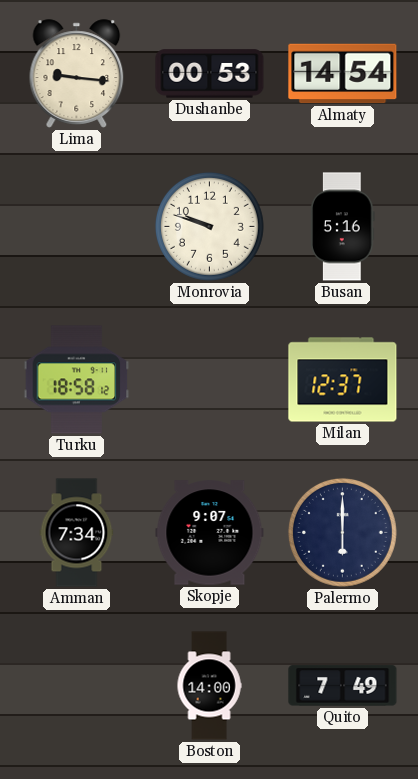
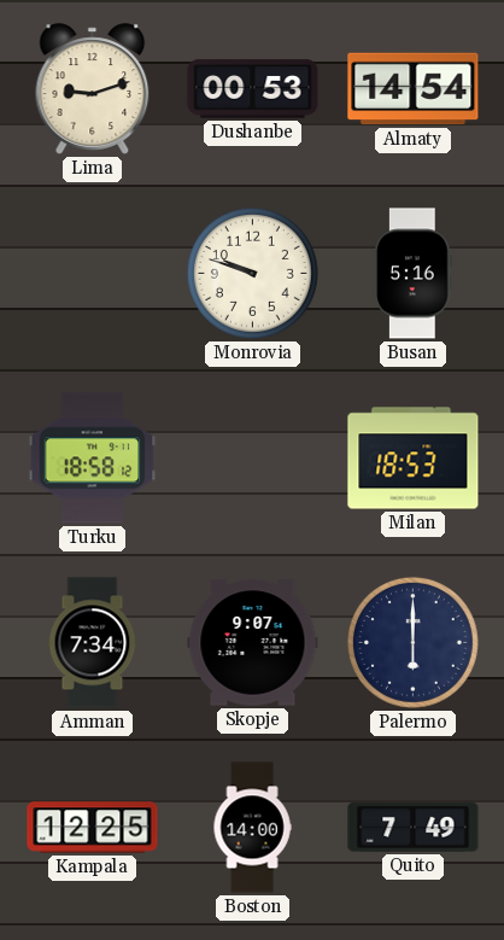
Lima: 9:16 -> 9:12
Milan: 12:37 -> 18:53
Kampala: none -> 12:25
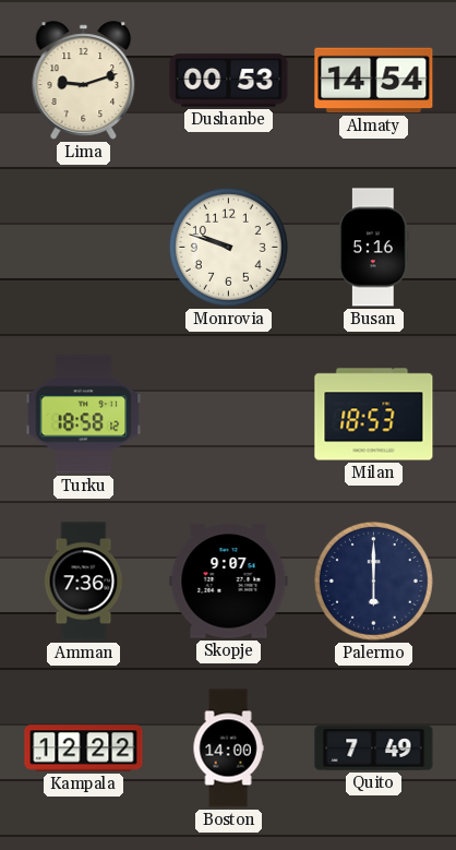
Amman: 7:34 -> 7:36
Kampala: 12:25 -> 12:22
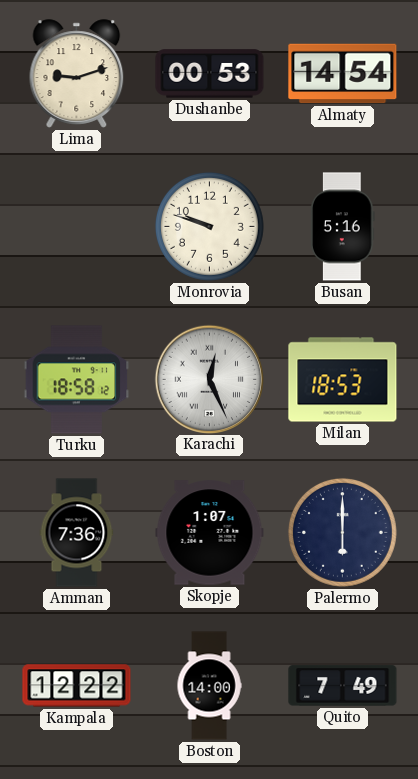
Karachi: none -> 12:26
Skopje: 9:07 -> 1:07
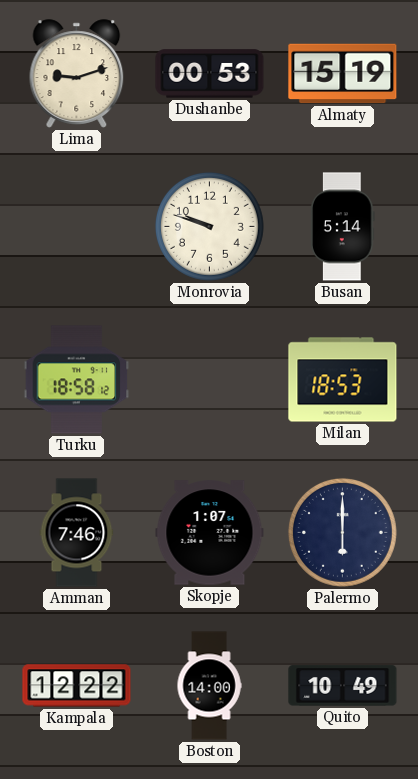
Almaty: 14:54 -> 15:19
Busan: 5:16 -> 5:14
Karachi: 12:26 -> none
Amman: 7:36 -> 7:46
Quito: 7:49 -> 10:49
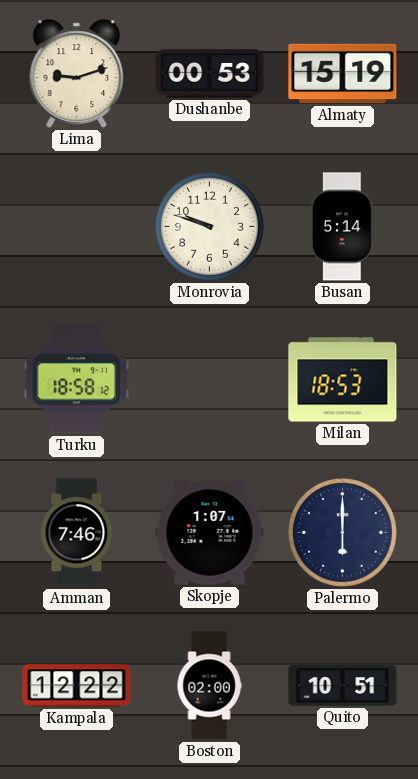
Boston: 14:00 -> 02:00
Quito: 10:49 -> 10:51
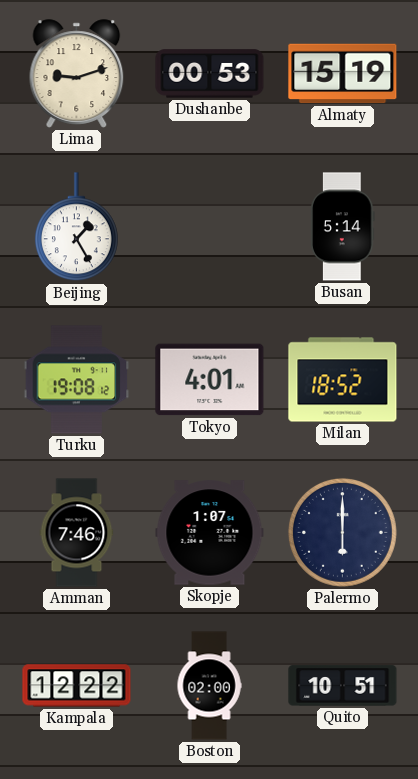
Beijing: none -> 1:25
Monrovia: 9:48 -> none
Turku: 18:58 -> 19:08
Tokyo: none -> 4:01
Milan: 18:53 -> 18:52
